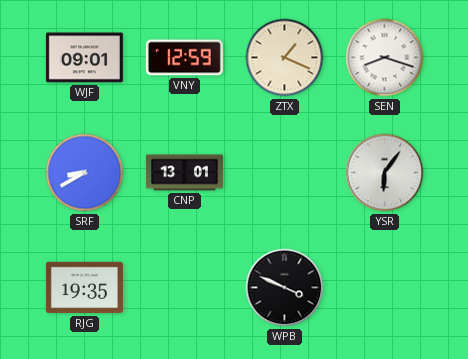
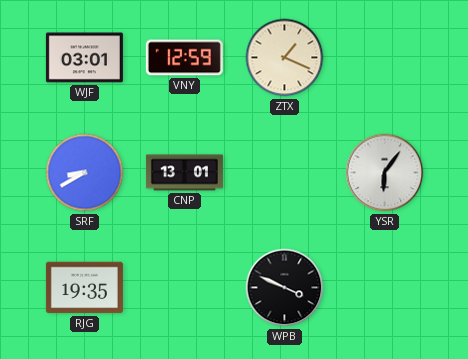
WJF: 09:01 -> 03:01
SEN: 8:18 -> none
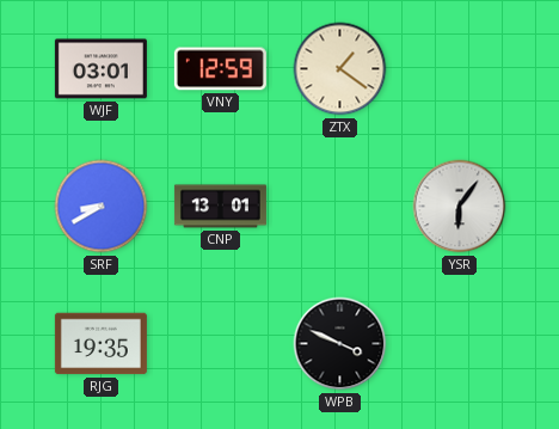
ZTX: 1:19 -> 1:21
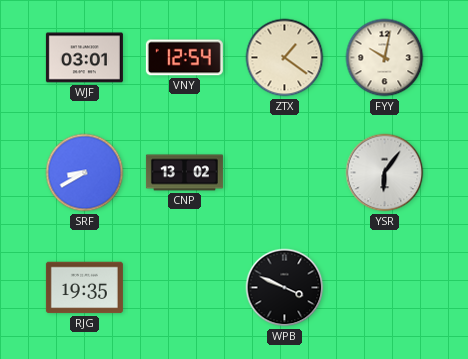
VNY: 12:59 -> 12:54
FYY: none -> 10:02
CNP: 13:01 -> 13:02
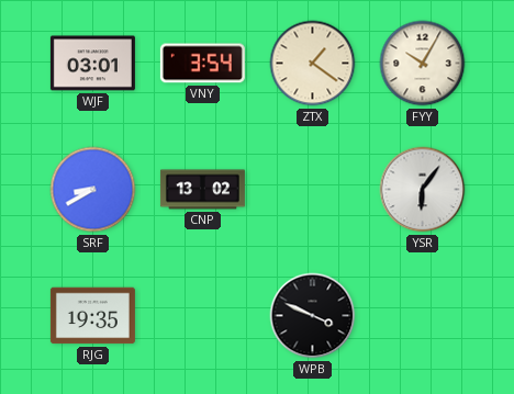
VNY: 12:54 -> 3:54
FYY: 10:02 -> 10:05
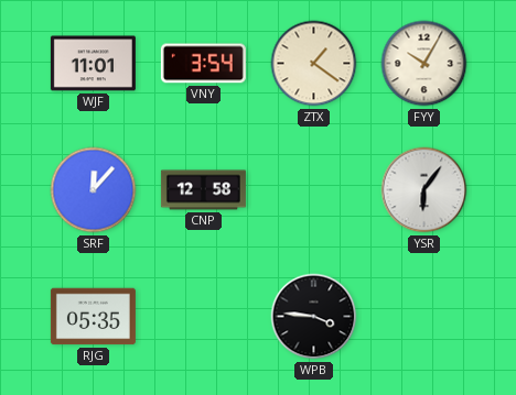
WJF: 03:01 -> 11:01
SRF: 8:40 -> 12:07
CNP: 13:02 -> 12:58
RJG: 19:35 -> 05:35
WPB: 3:49 -> 3:46
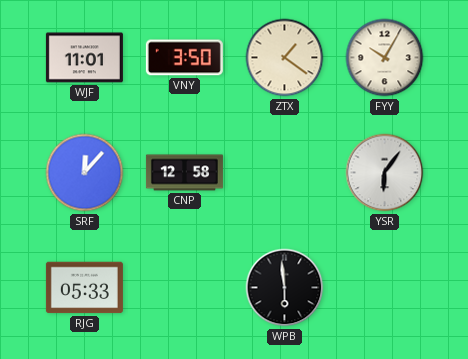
VNY: 3:54 -> 3:50
RJG: 05:35 -> 05:33
WPB: 3:46 -> 5:59
